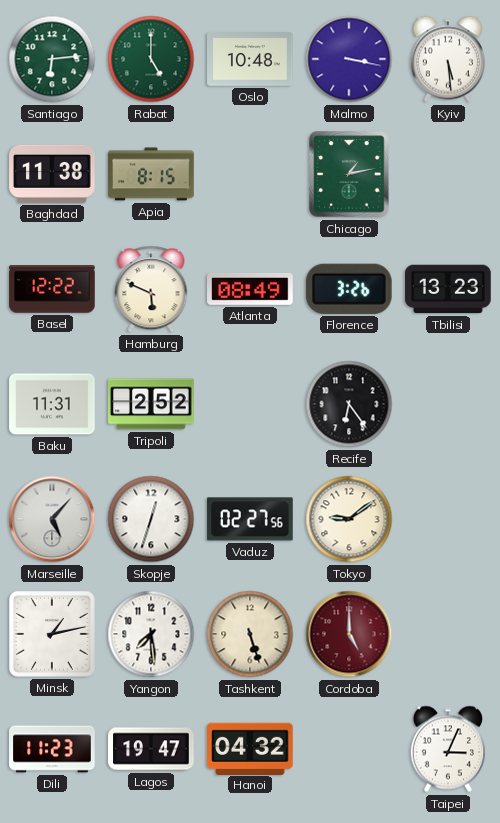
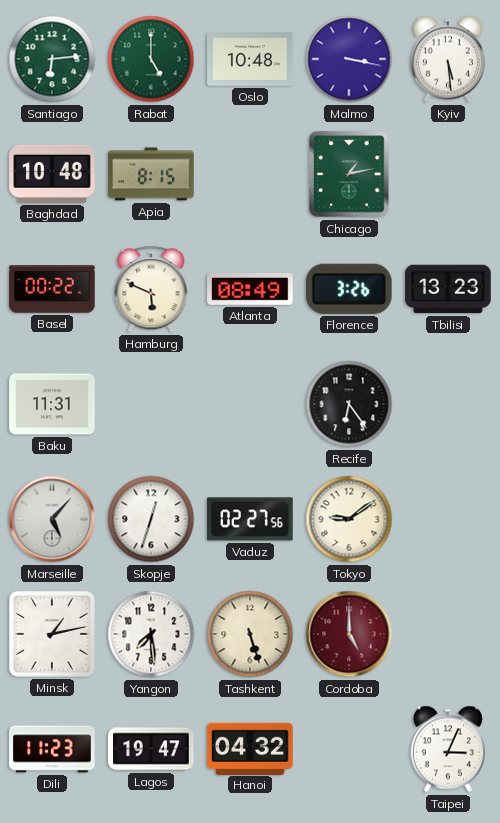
Baghdad: 11:38 -> 10:48
Basel: 12:22 -> 00:22
Tripoli: 2:52 -> none
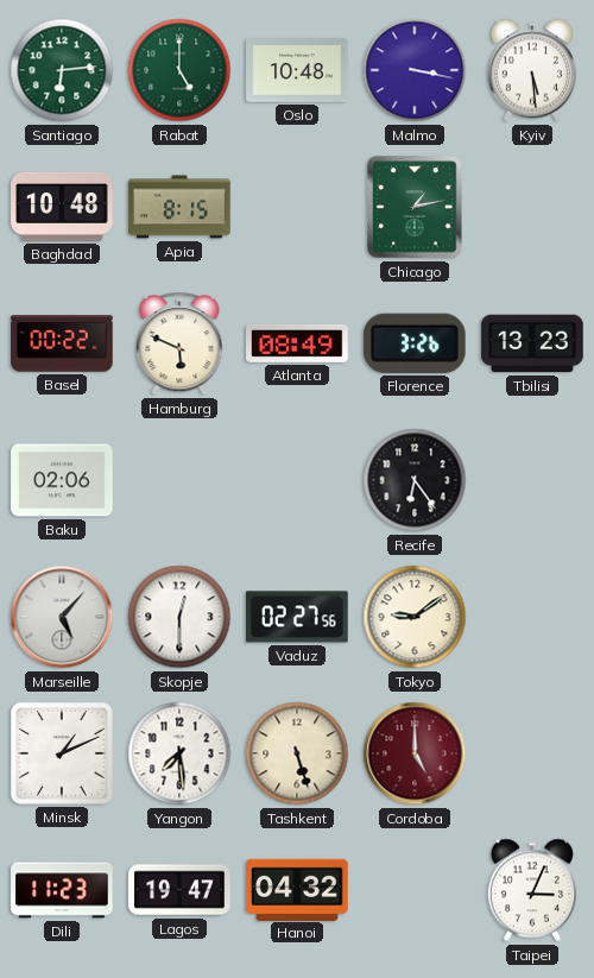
Baku: 11:31 -> 02:06
Skopje: 12:33 -> 12:30
Minsk: 1:13 -> 1:11
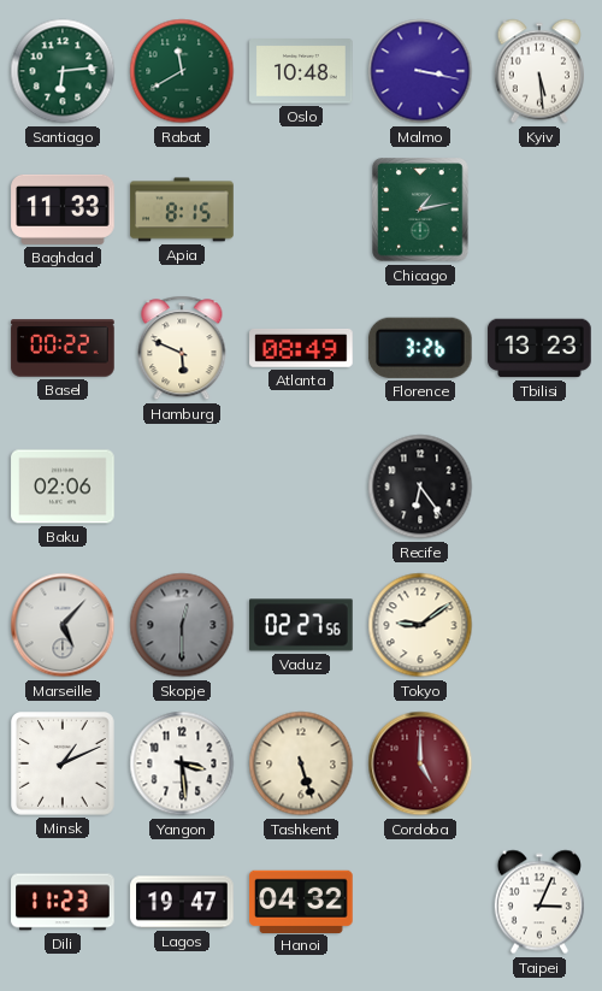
Rabat: 5:00 -> 11:40
Baghdad: 10:48 -> 11:33
Skopje dial: white -> grey
Yangon: 7:29 -> 3:29
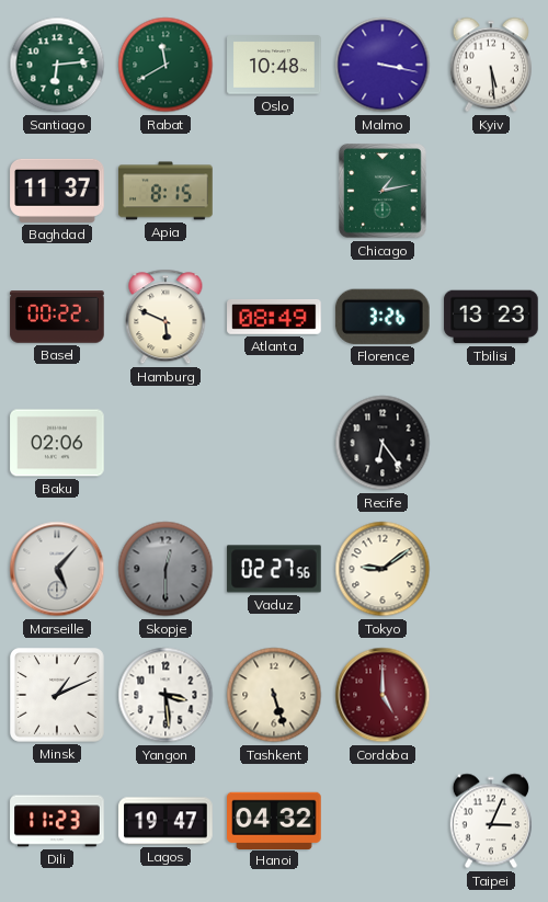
Baghdad: 11:33 -> 11:37
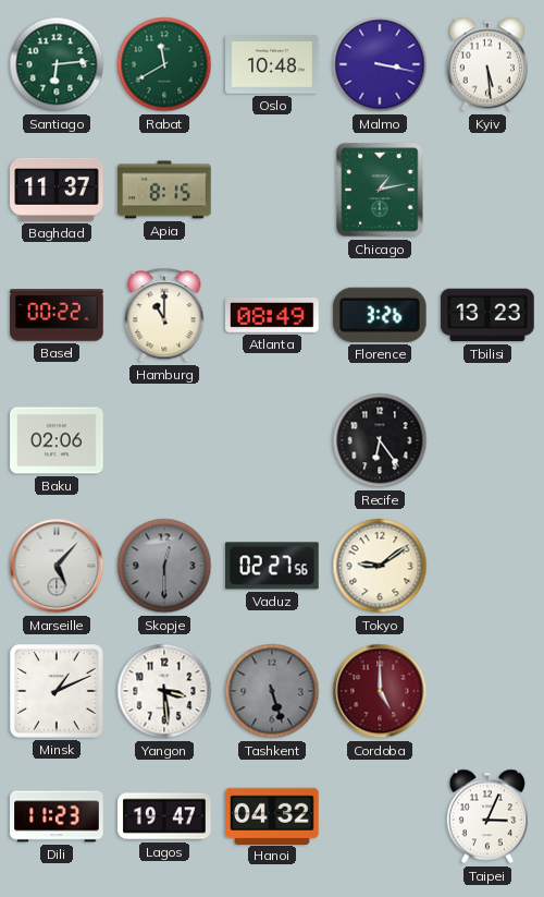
Hamburg: 5:49 -> 11:00
Tashkent dial: cream -> grey
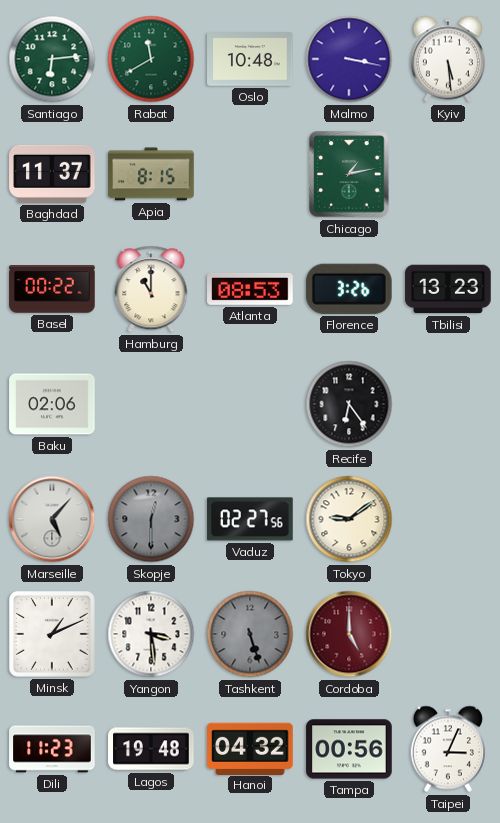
Atlanta: 08:49 -> 08:53
Lagos: 19:47 -> 19:48
Tampa: none -> 00:56
